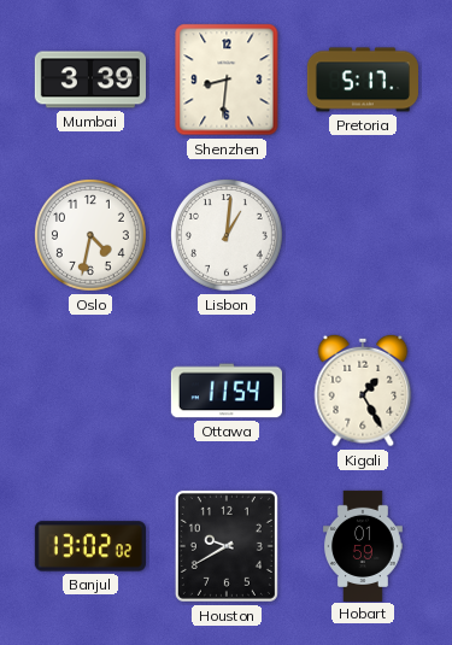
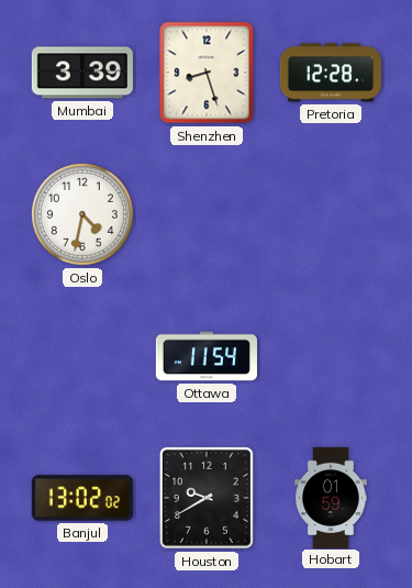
Shenzhen: 8:31 -> 8:27
Pretoria: 5:17 -> 12:28
Lisbon: 1:01 -> none
Kigali: 1:25 -> none
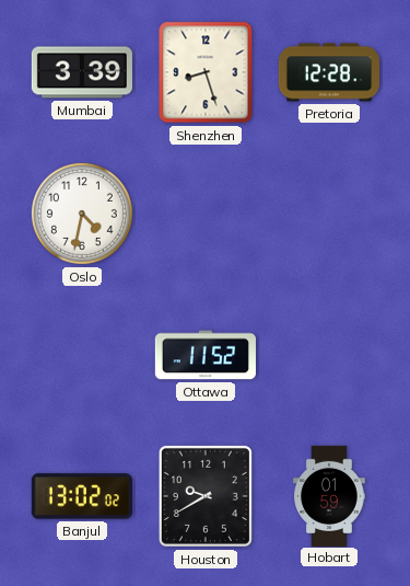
Ottawa: 11:54 -> 11:52
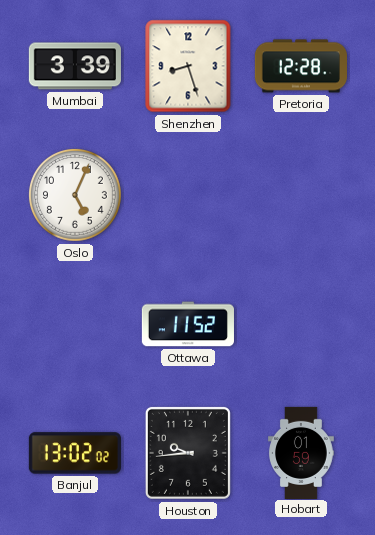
Oslo: 4:32 -> 5:04
Houston: 9:40 -> 9:44
